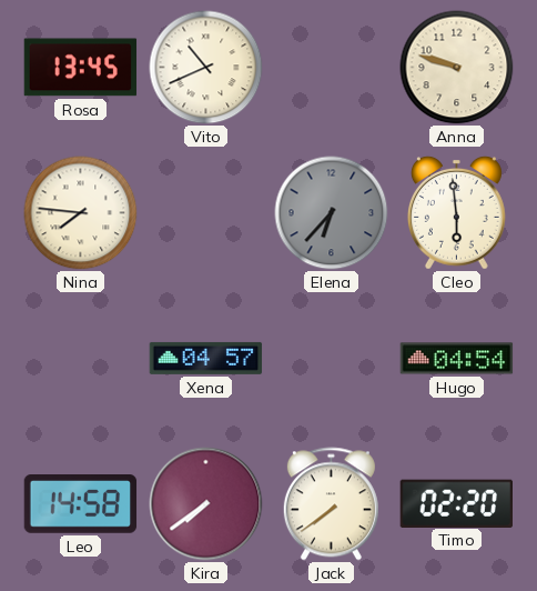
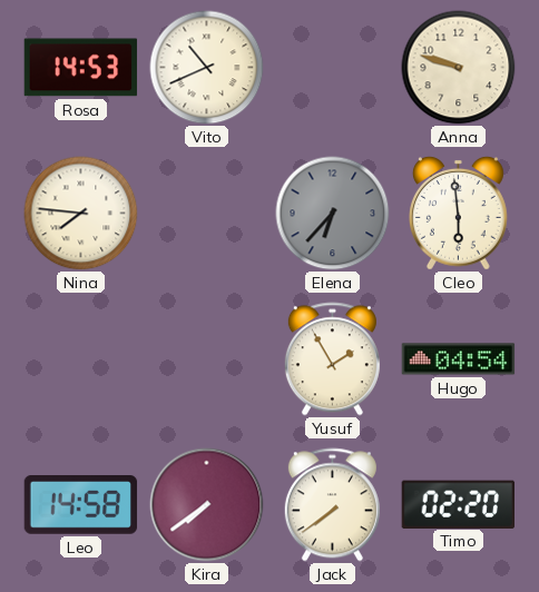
Rosa: 13:45 -> 14:53
Xena: 04:57 -> none
Yusuf: none -> 1:55
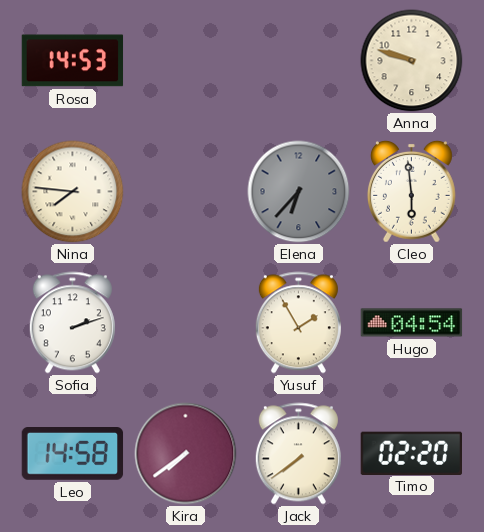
Vito: 10:41 -> none
Sofia: none -> 2:12
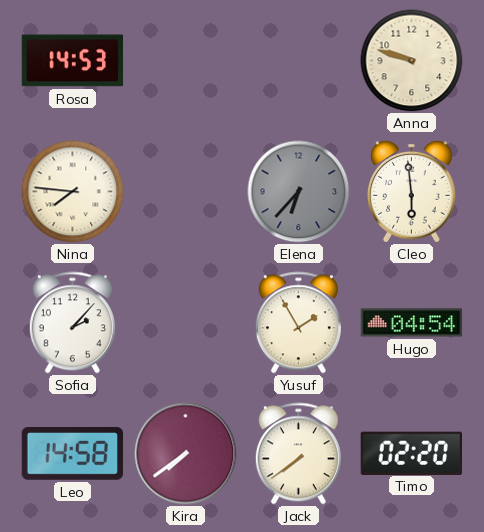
Sofia: 2:12 -> 2:07
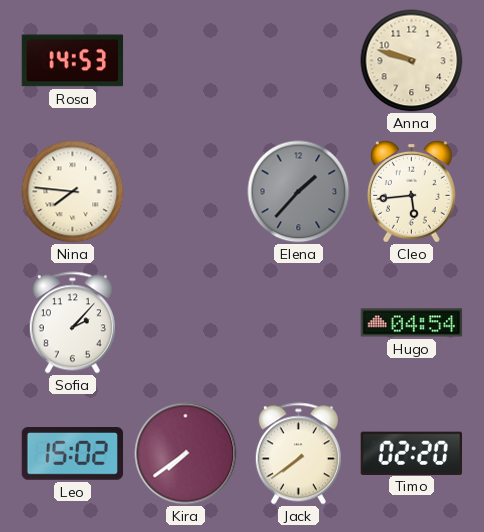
Elena: 6:37 -> 1:37
Cleo: 5:59 -> 5:44
Yusuf: 1:55 -> none
Leo: 14:58 -> 15:02
